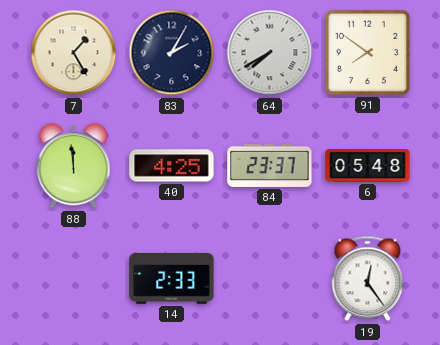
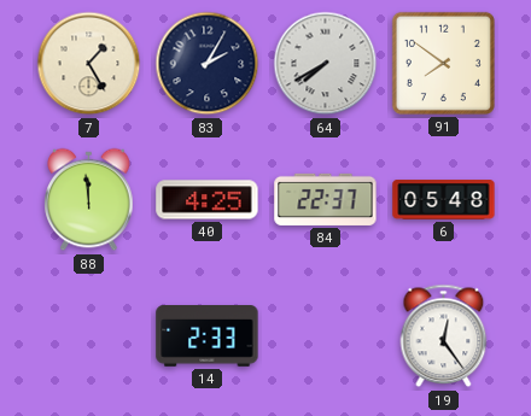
84: 23:37 -> 22:37
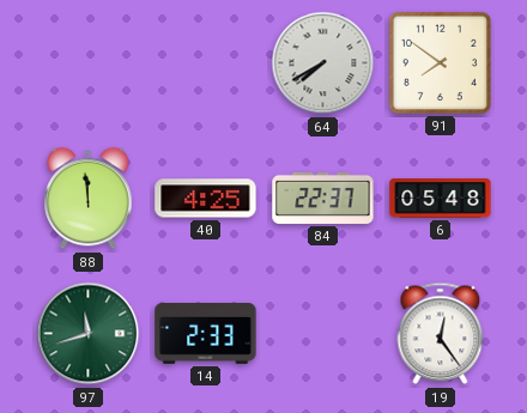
7: 1:25 -> none
83: 2:05 -> none
97: none -> 11:42
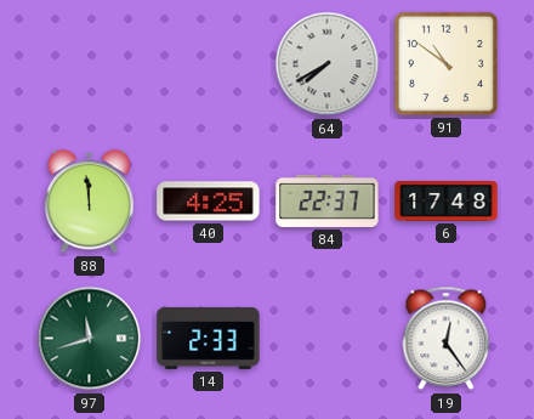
91: 7:51 -> 10:51
6: 05:48 -> 17:48
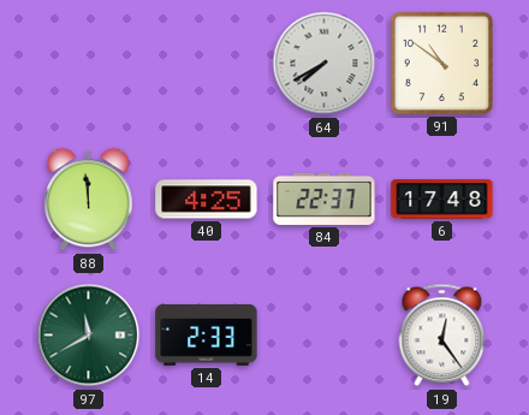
97: 11:42 -> 11:40
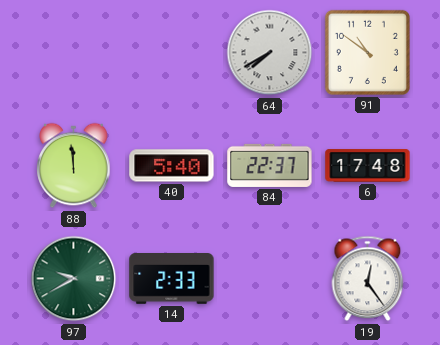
40: 4:25 -> 5:40
97: 11:40 -> 9:40
